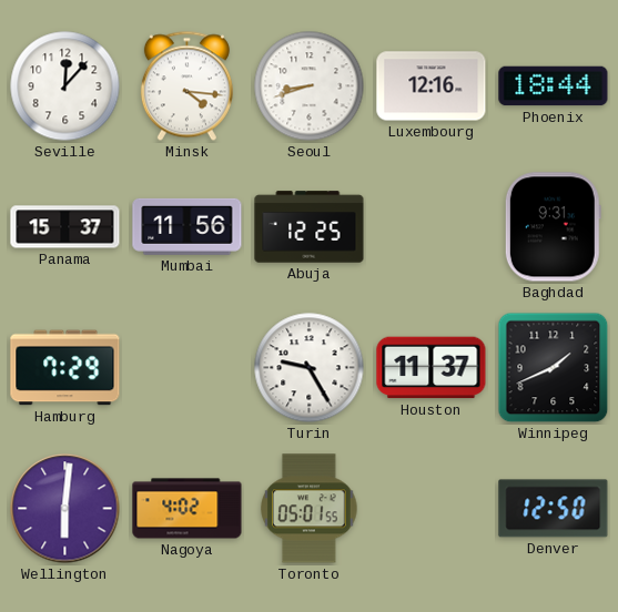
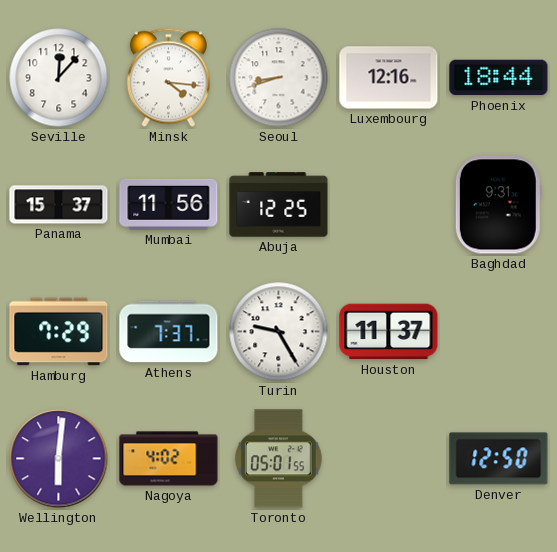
Athens: none -> 7:37
Winnipeg: 1:41 -> none
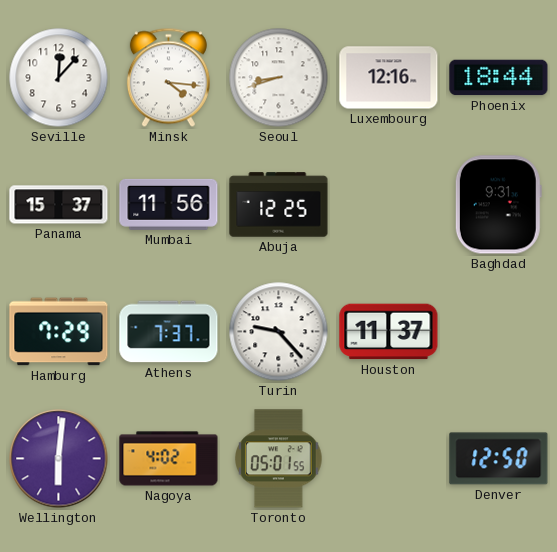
Turin: 9:25 -> 9:23
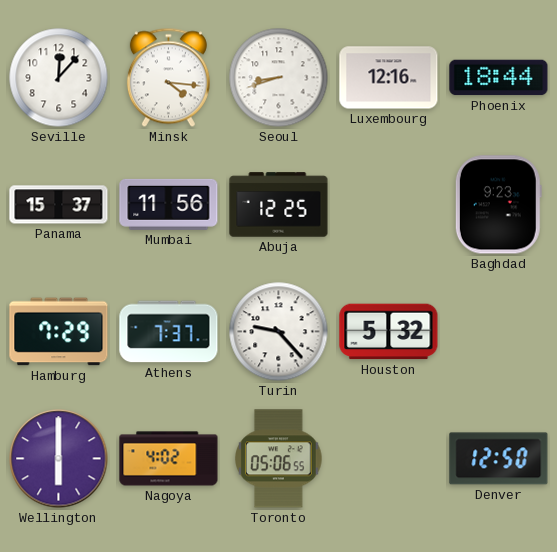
Baghdad: 9:31 -> 9:23
Houston: 11:37 -> 5:32
Wellington: 6:01 -> 6:00
Toronto: 05:01 -> 05:06
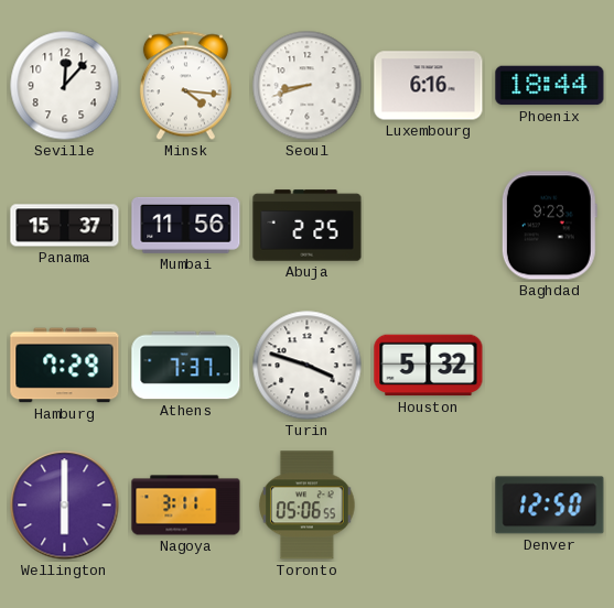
Luxembourg: 12:16 -> 6:16
Abuja: 12:25 -> 2:25
Turin: 9:23 -> 3:48
Nagoya: 4:02 -> 3:11
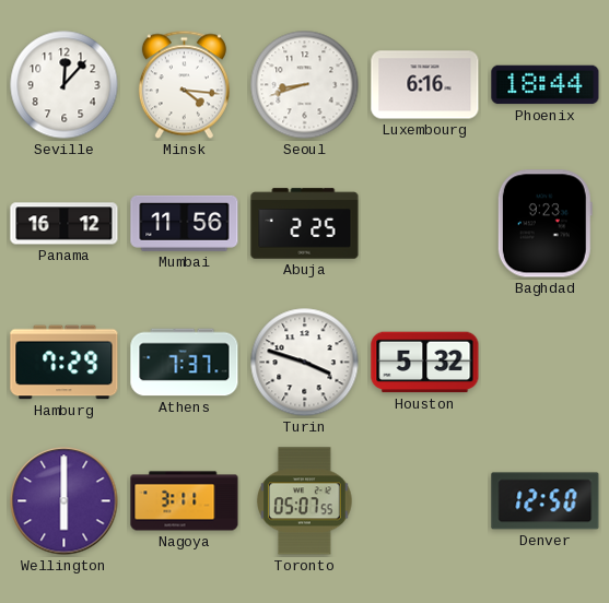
Panama: 15:37 -> 16:12
Toronto: 05:06 -> 05:07
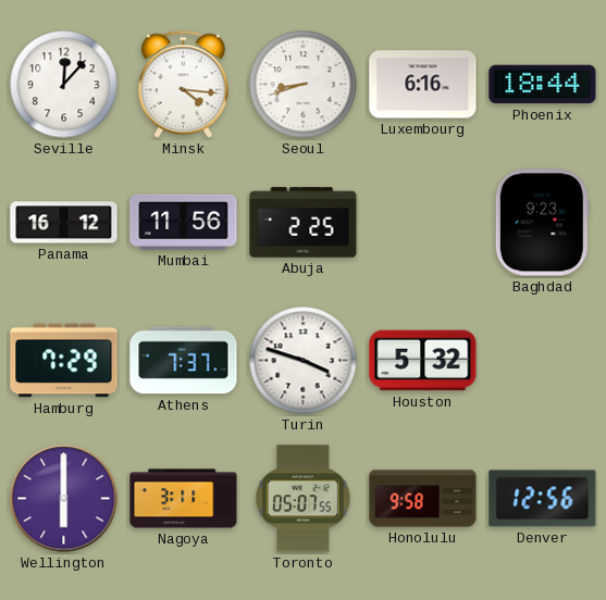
Honolulu: none -> 9:58
Denver: 12:50 -> 12:56
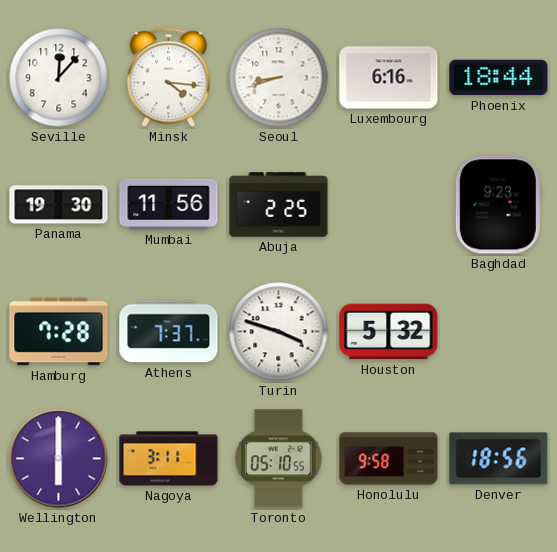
Panama: 16:12 -> 19:30
Hamburg: 7:29 -> 7:28
Toronto: 05:07 -> 05:10
Denver: 12:56 -> 18:56
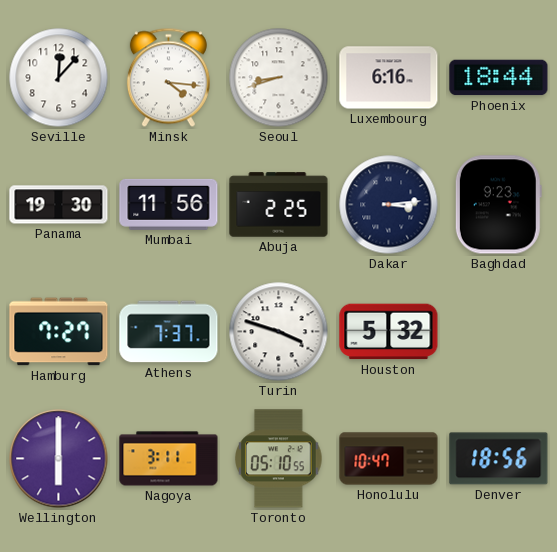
Dakar: none -> 3:14
Hamburg: 7:28 -> 7:27
Honolulu: 9:58 -> 10:47
